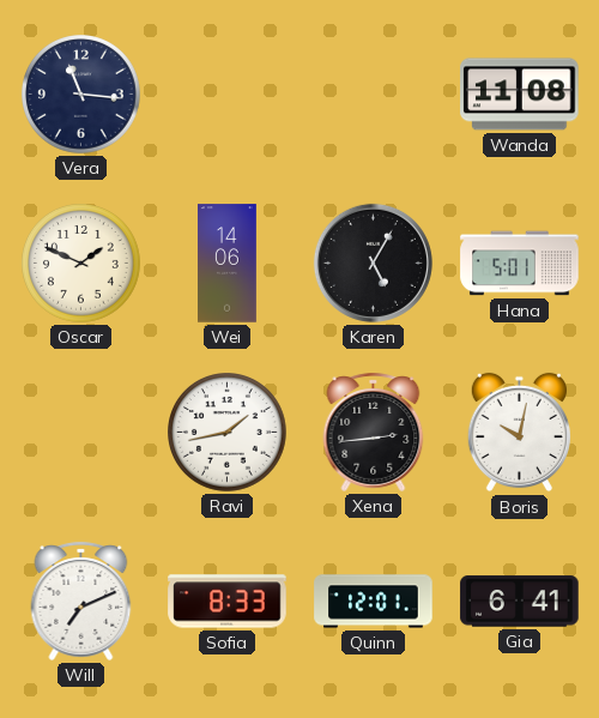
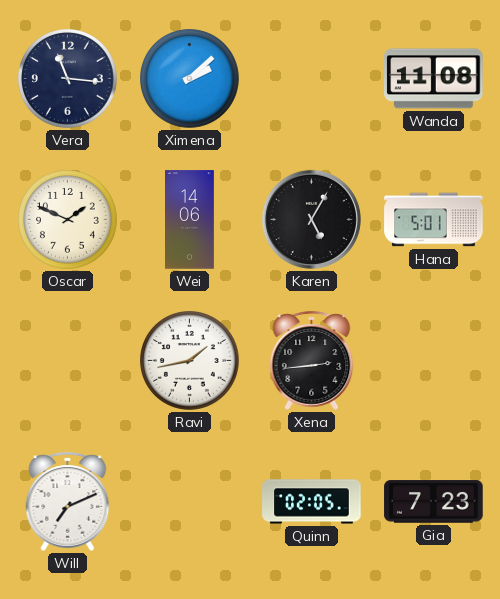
Ximena: none -> 2:08
Boris: 10:02 -> none
Sofia: 8:33 -> none
Quinn: 12:01 -> 02:05
Gia: 6:41 -> 7:23
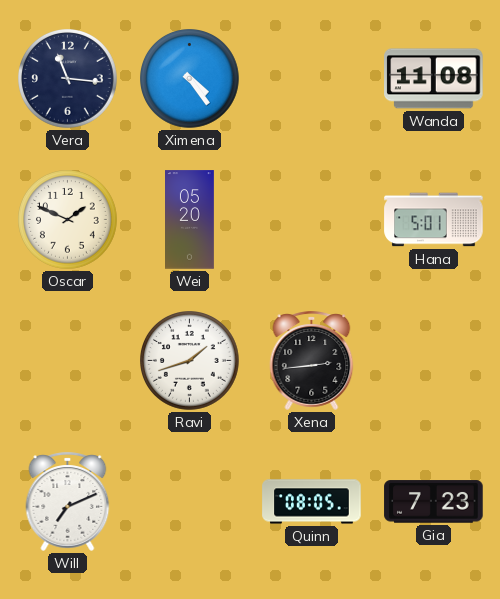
Ximena: 2:08 -> 4:24
Wei: 14:06 -> 05:20
Karen: 5:05 -> none
Ravi: 1:43 -> 1:42
Quinn: 02:05 -> 08:05
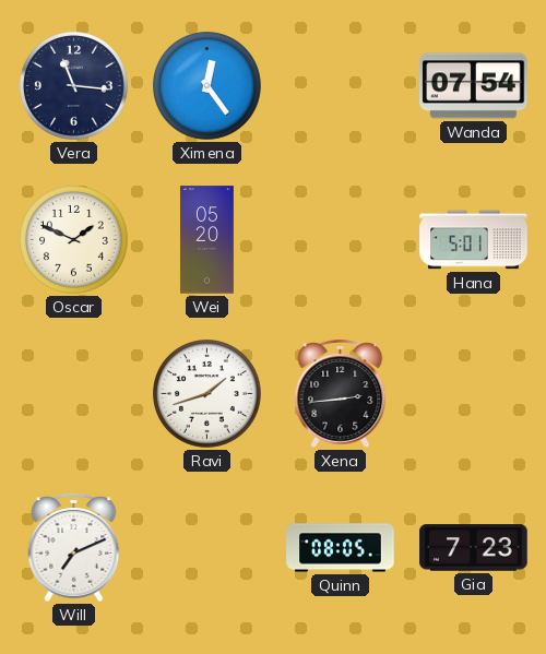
Ximena: 4:24 -> 12:24
Wanda: 11:08 -> 07:54
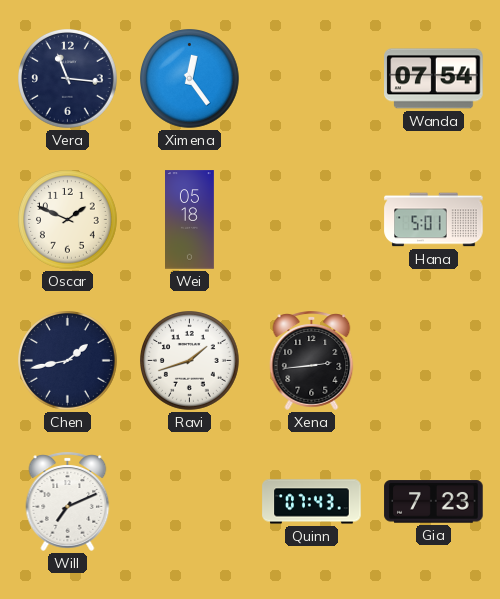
Wei: 05:20 -> 05:18
Chen: none -> 1:43
Quinn: 08:05 -> 07:43
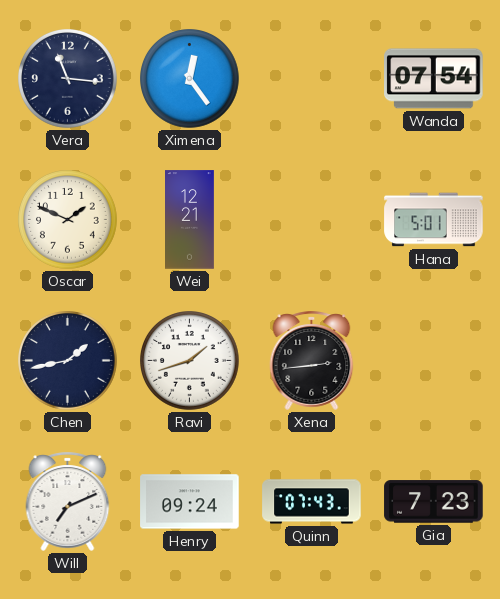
Wei: 05:18 -> 12:21
Henry: none -> 09:24
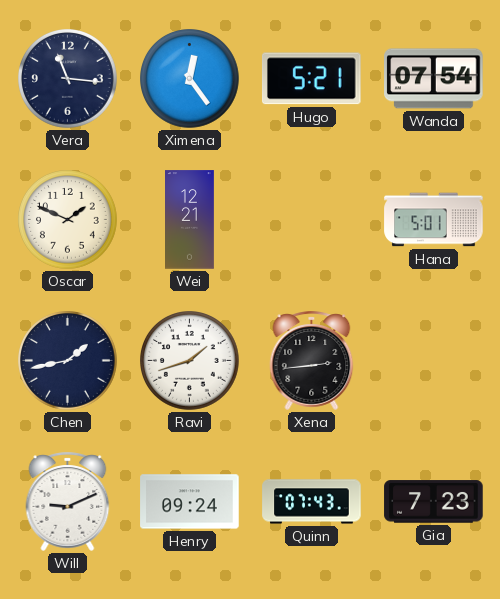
Hugo: none -> 5:21
Will: 7:11 -> 9:11
